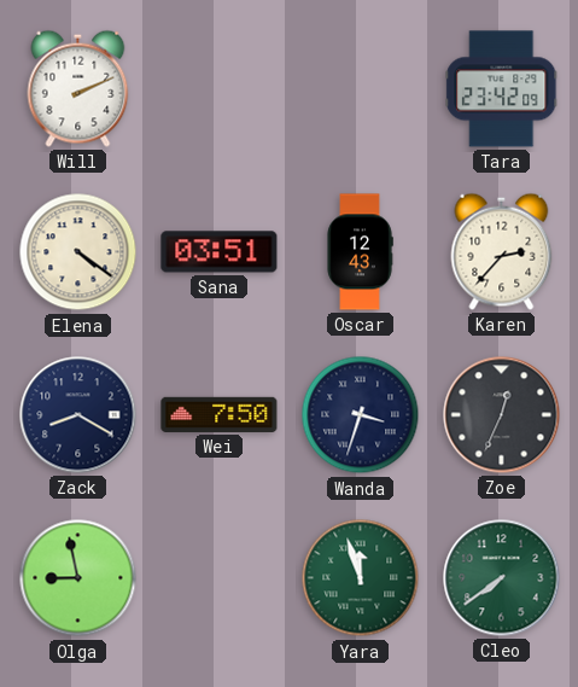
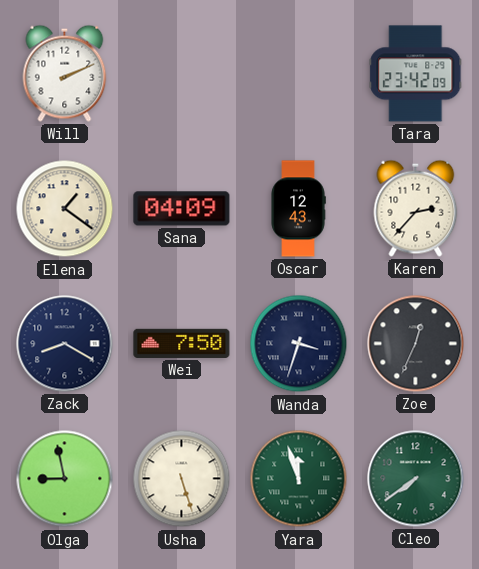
Elena: 4:21 -> 1:21
Sana: 03:51 -> 04:09
Usha: none -> 5:27
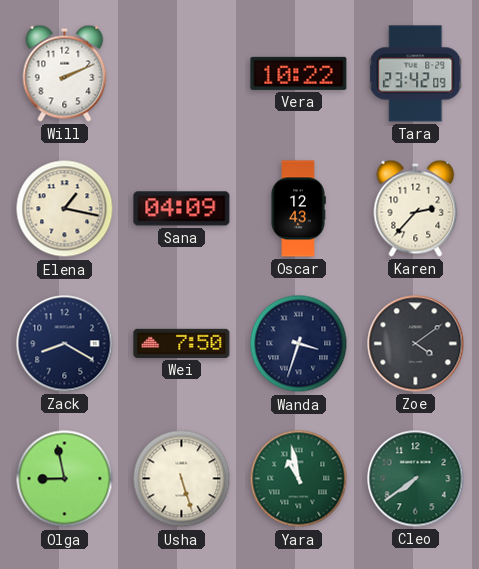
Vera: none -> 10:22
Elena: 1:21 -> 1:17
Zoe: 12:34 -> 4:09
Yara: 11:57 -> 10:58
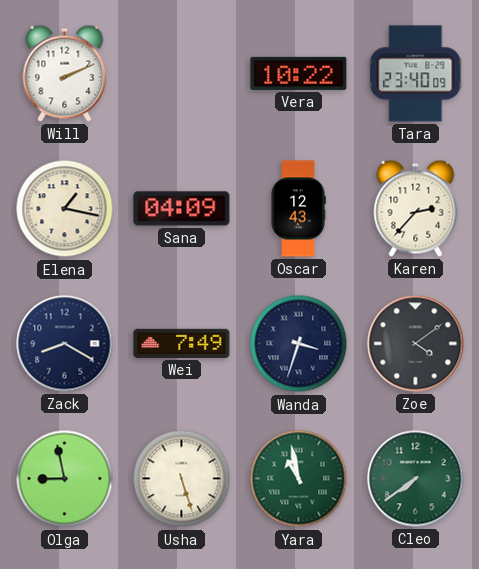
Tara: 23:42 -> 23:40
Wei: 7:50 -> 7:49
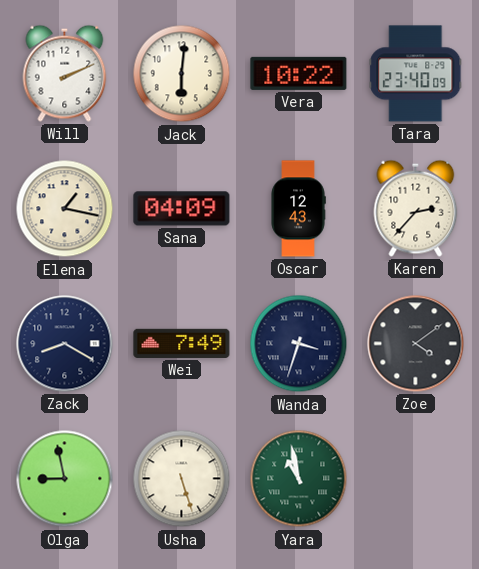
Jack: none -> 6:01
Cleo: 7:39 -> none
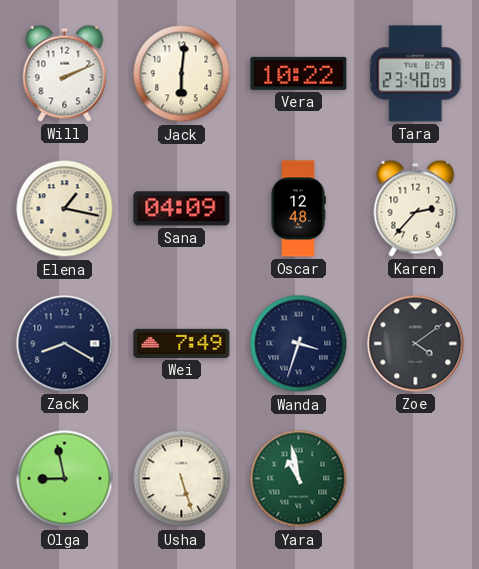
Oscar: 12:43 -> 12:48
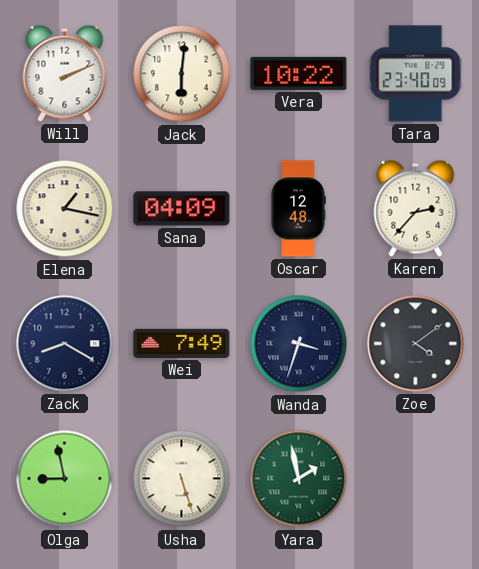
Yara: 10:58 -> 1:58
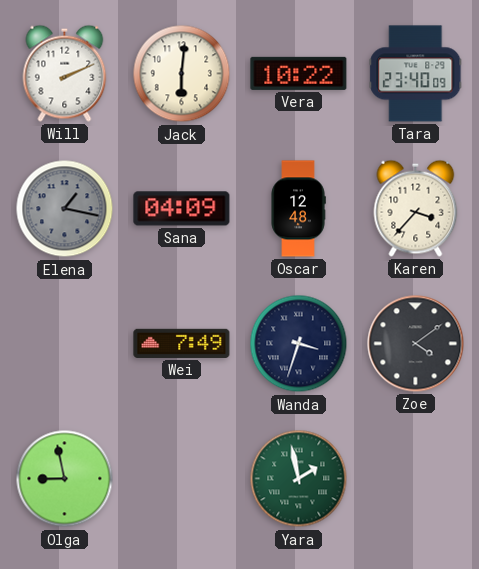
Elena dial: cream -> grey
Karen: 2:37 -> 3:37
Zack: 8:20 -> none
Usha: 5:27 -> none
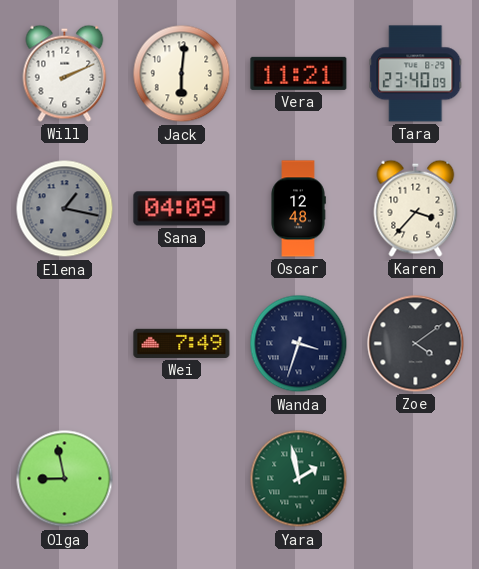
Vera: 10:22 -> 11:21
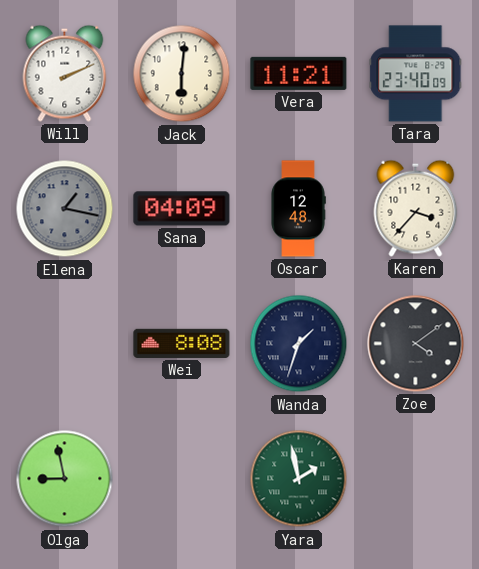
Wei: 7:49 -> 8:08
Wanda: 3:33 -> 1:33
